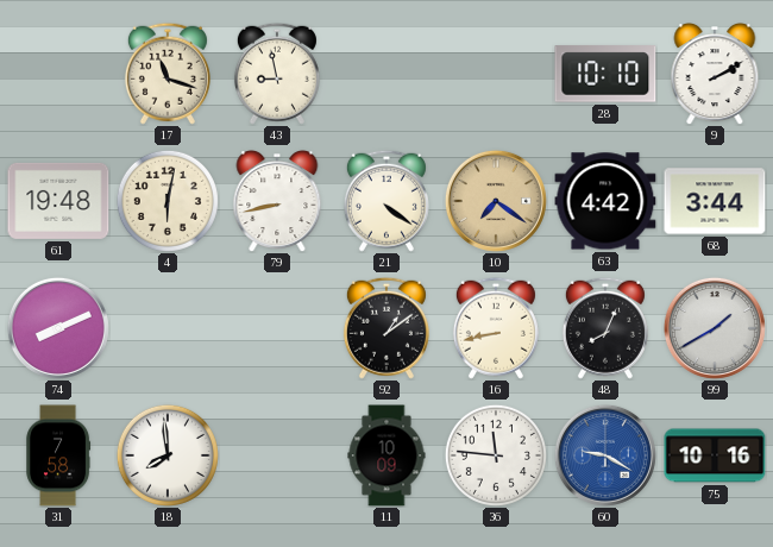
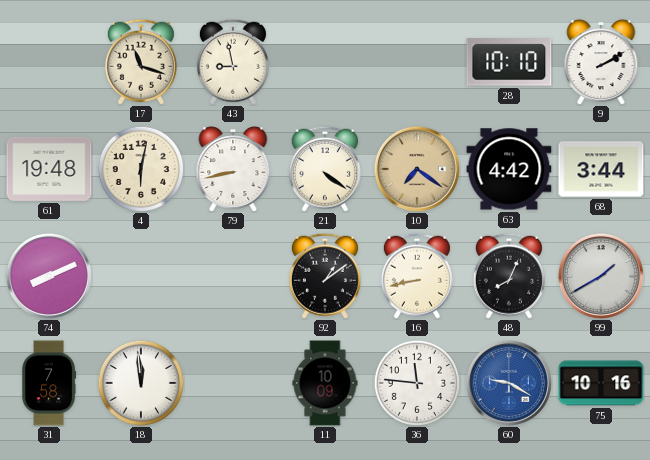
18: 7:59 -> 11:59
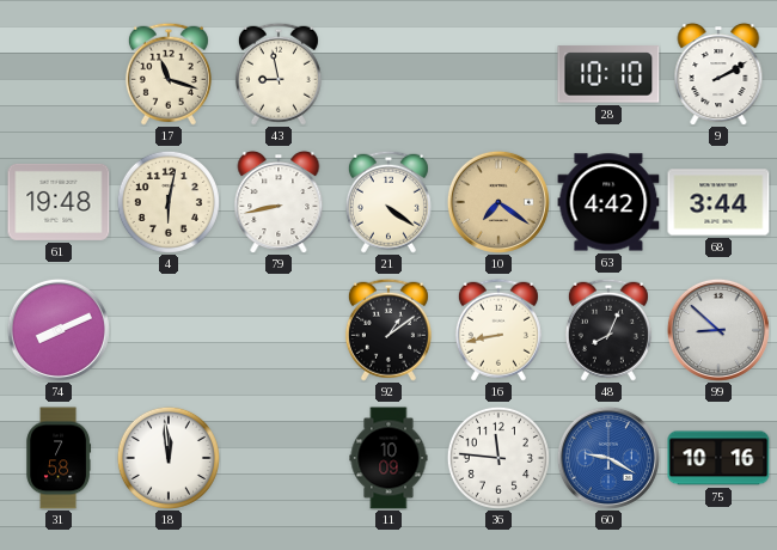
99: 1:40 -> 8:52
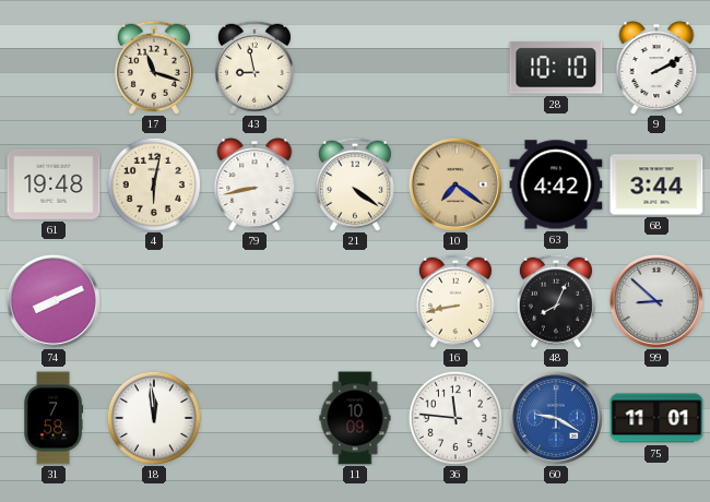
92: 1:09 -> none
75: 10:16 -> 11:01
